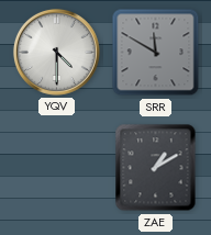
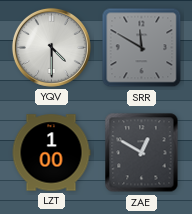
LZT: none -> 1:00
ZAE: 1:10 -> 12:50
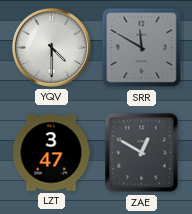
LZT: 1:00 -> 3:47
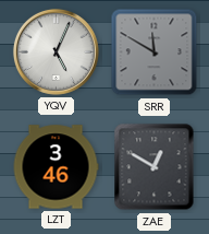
YQV: 4:30 -> 5:04
LZT: 3:47 -> 3:46
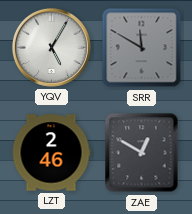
YQV: 5:04 -> 5:05
LZT: 3:46 -> 2:46
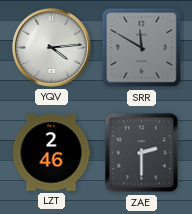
YQV: 5:05 -> 4:14
ZAE: 12:50 -> 2:30
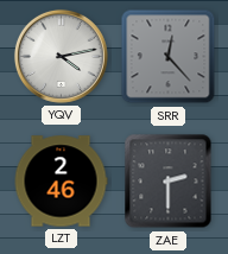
YQV: 4:14 -> 4:13
SRR: 11:50 -> 12:23
